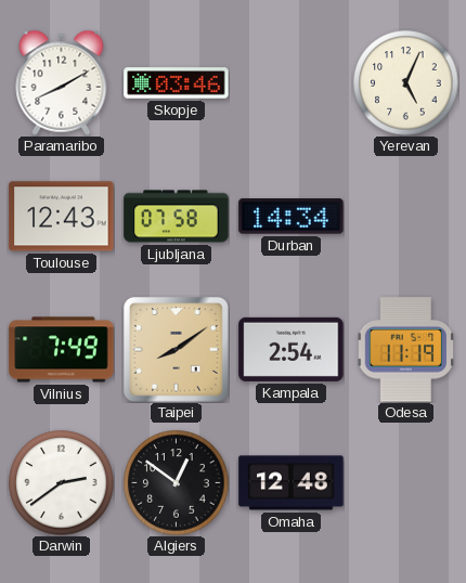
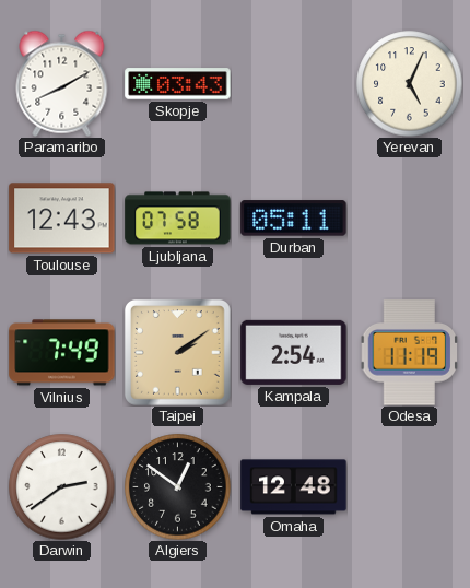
Skopje: 03:46 -> 03:43
Durban: 14:34 -> 05:11
Taipei: 8:09 -> 2:09
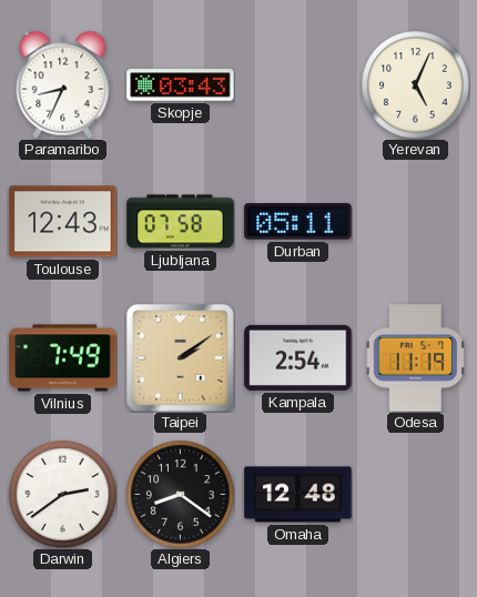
Paramaribo: 8:10 -> 8:34
Algiers: 12:51 -> 8:21
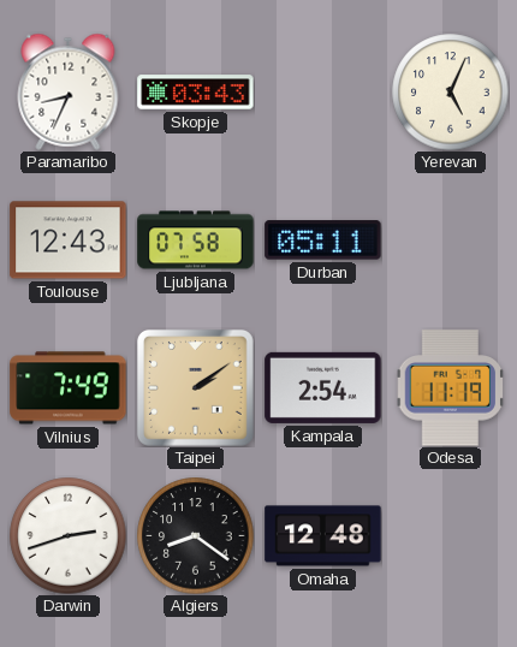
Darwin: 2:39 -> 2:42
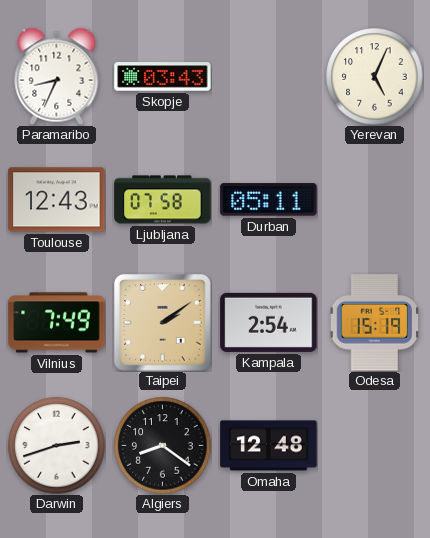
Odesa: 11:19 -> 15:19
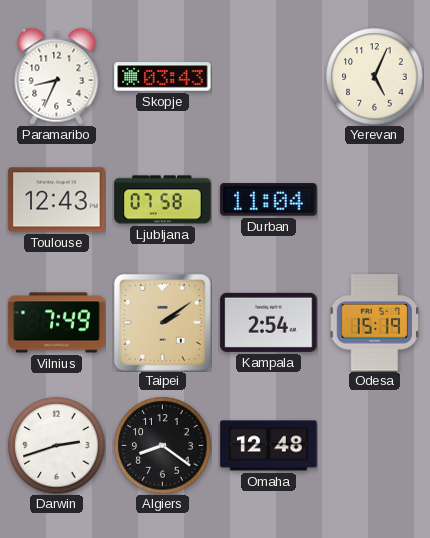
Durban: 05:11 -> 11:04
